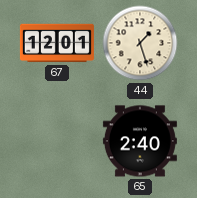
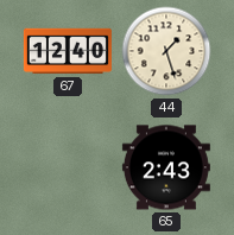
67: 12:01 -> 12:40
65: 2:40 -> 2:43
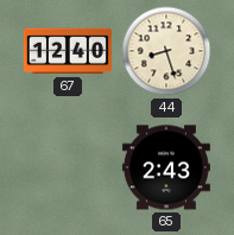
44: 1:27 -> 8:27
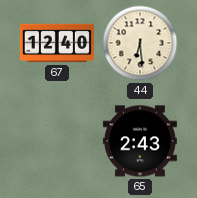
44: 8:27 -> 6:29
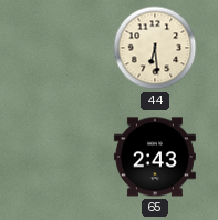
67: 12:40 -> none
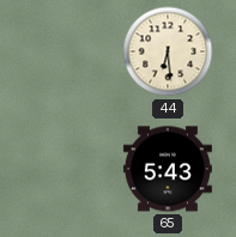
65: 2:43 -> 5:43
